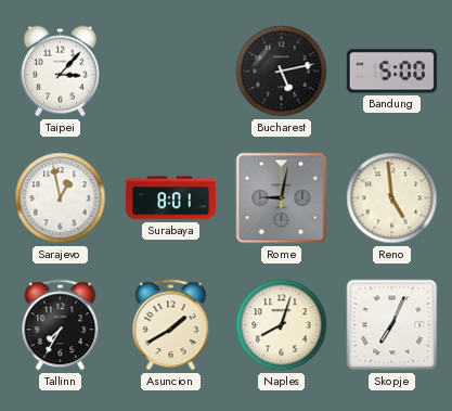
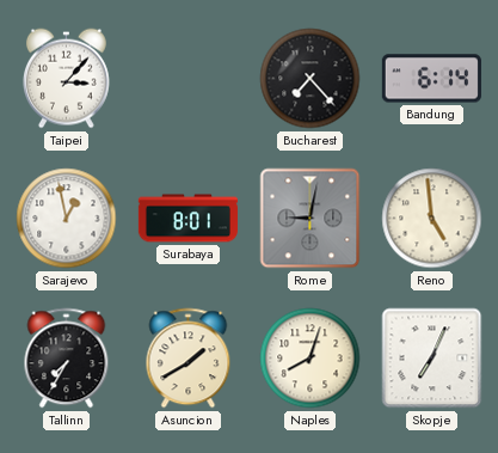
Bucharest: 5:13 -> 7:23
Bandung: 5:00 -> 6:14
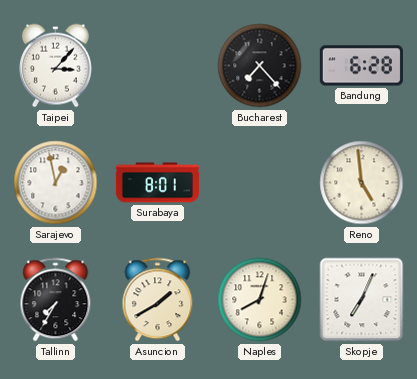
Bandung: 6:14 -> 6:28
Rome: 9:02 -> none
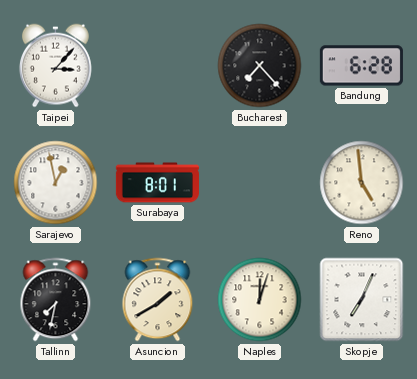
Tallinn: 7:35 -> 7:32
Naples: 8:03 -> 12:03
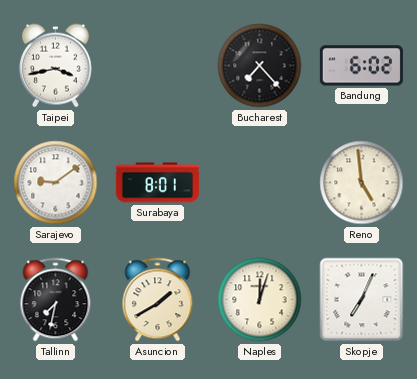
Taipei: 3:07 -> 3:43
Bandung: 6:28 -> 6:02
Sarajevo: 12:58 -> 9:09
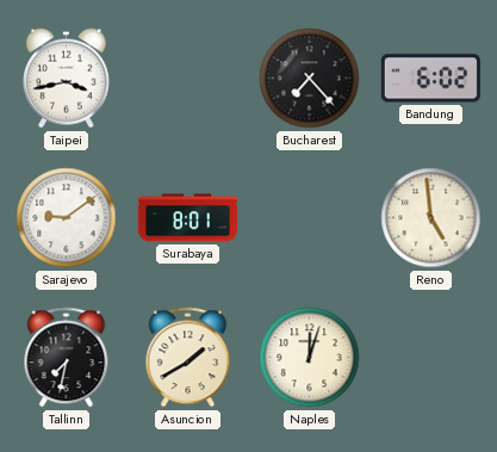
Skopje: 7:04 -> none
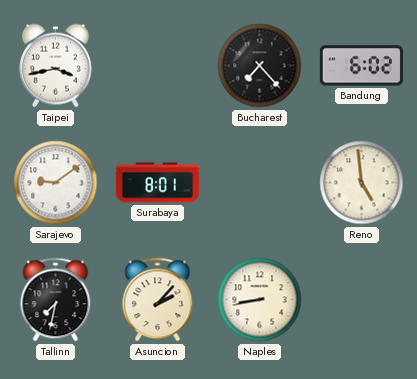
Asuncion: 1:40 -> 2:07
Naples: 12:03 -> 8:43
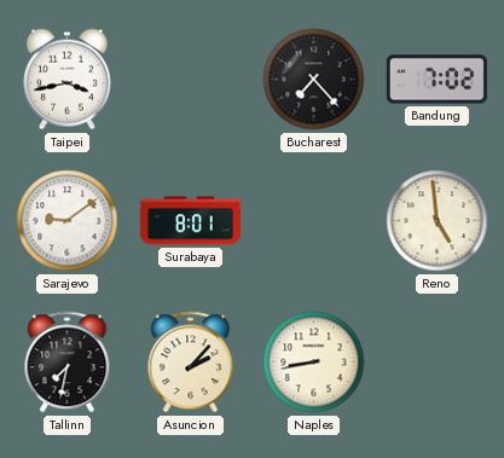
Bandung: 6:02 -> 7:02
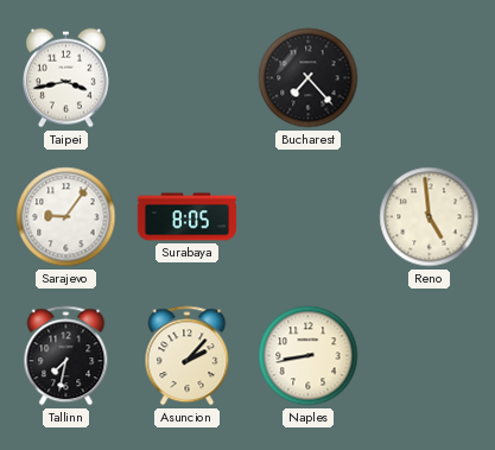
Bandung: 7:02 -> none
Sarajevo: 9:09 -> 9:06
Surabaya: 8:01 -> 8:05
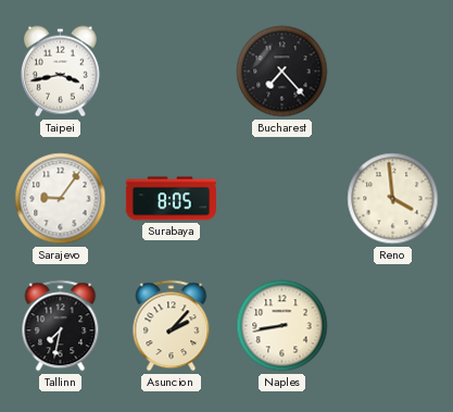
Reno: 4:59 -> 3:59
